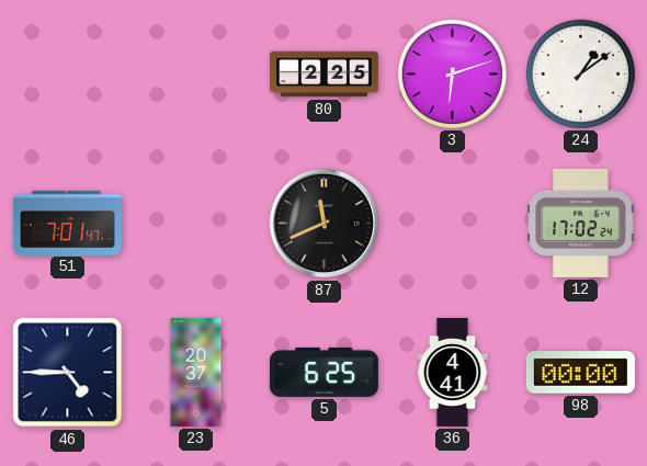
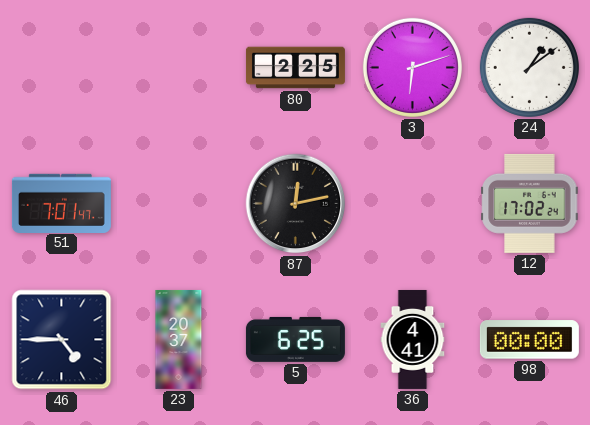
87: 11:41 -> 12:13
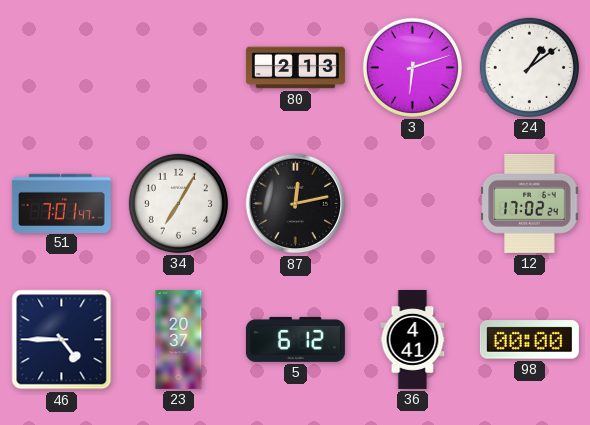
80: 2:25 -> 2:13
34: none -> 7:05
5: 6:25 -> 6:12
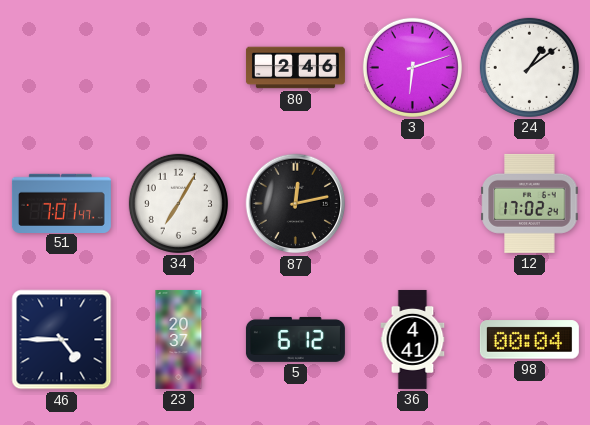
80: 2:13 -> 2:46
98: 00:00 -> 00:04
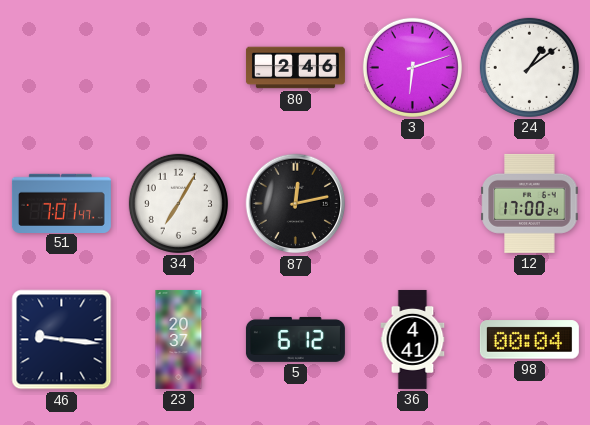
12: 17:02 -> 17:00
46: 4:45 -> 9:16
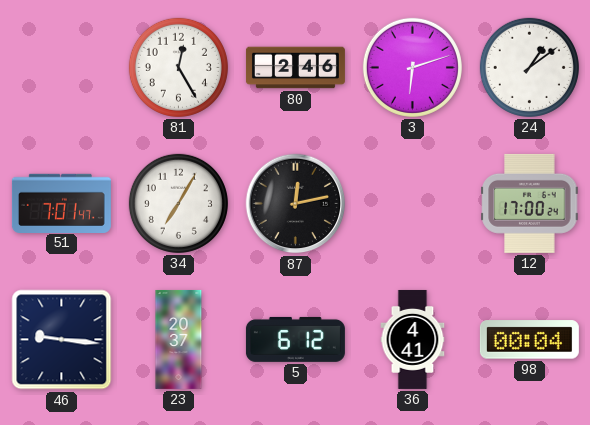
81: none -> 12:25
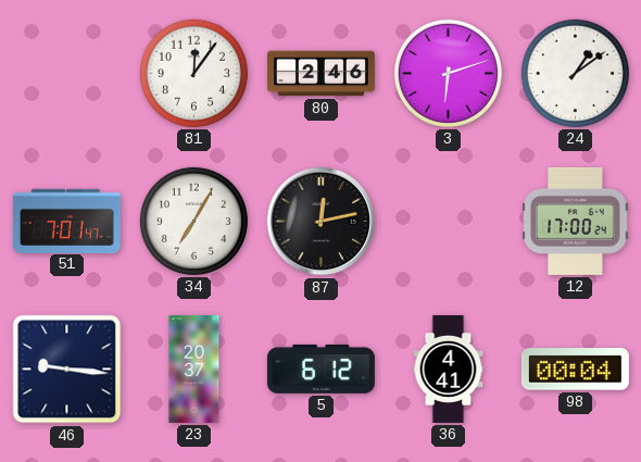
81: 12:25 -> 12:06
